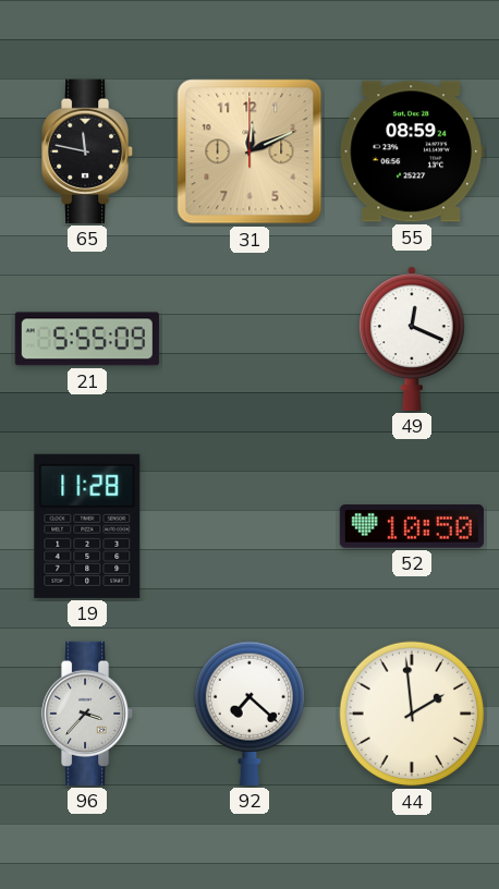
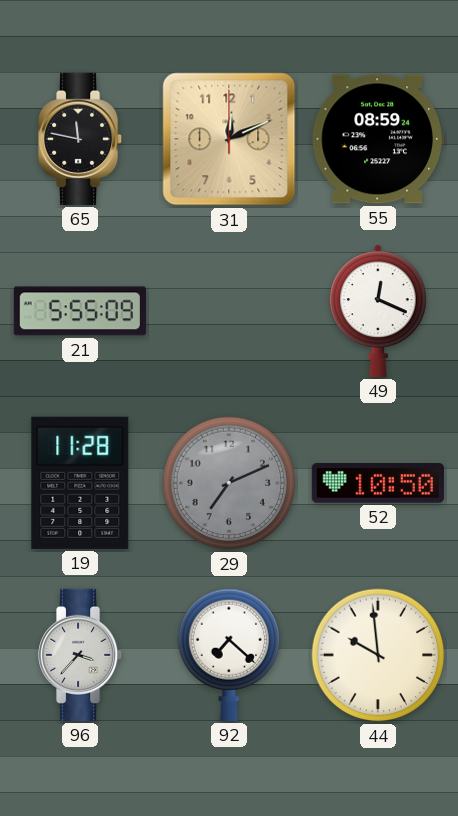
29: none -> 7:11
44: 1:59 -> 9:59
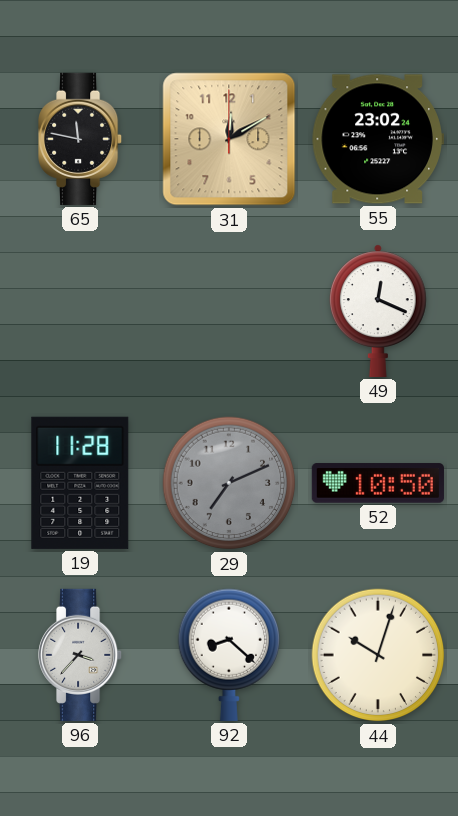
31: 12:11 -> 12:10
55: 08:59 -> 23:02
21: 5:55 -> none
92: 7:22 -> 8:22
44: 9:59 -> 10:03
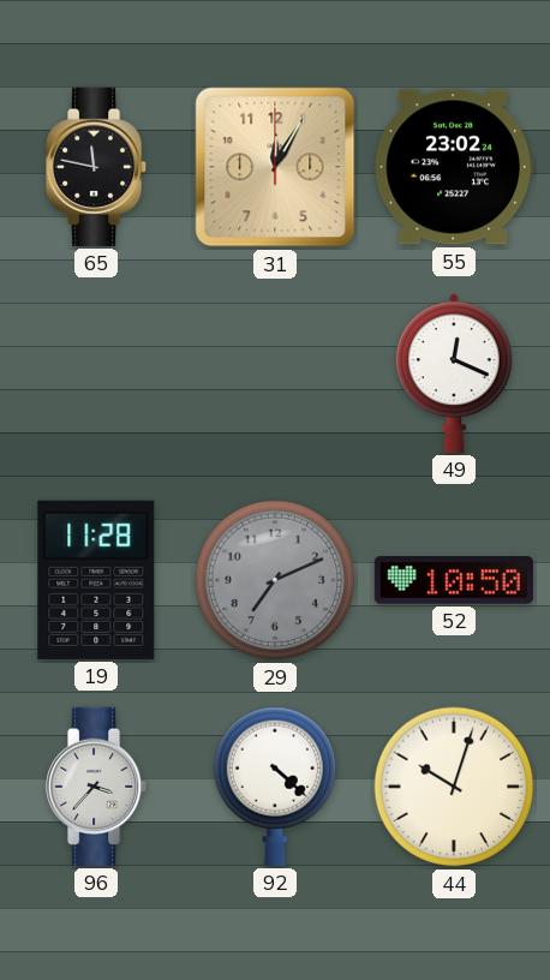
31: 12:10 -> 12:05
92: 8:22 -> 4:22
